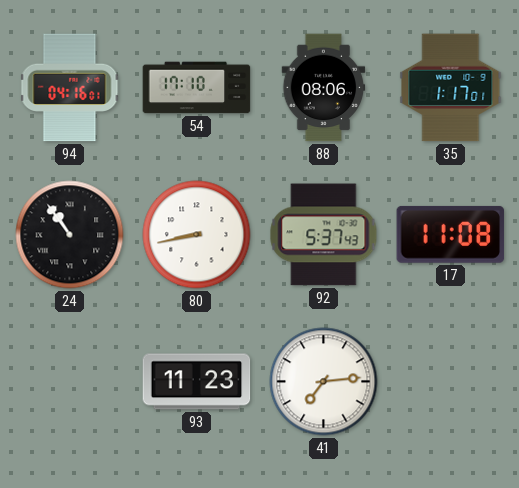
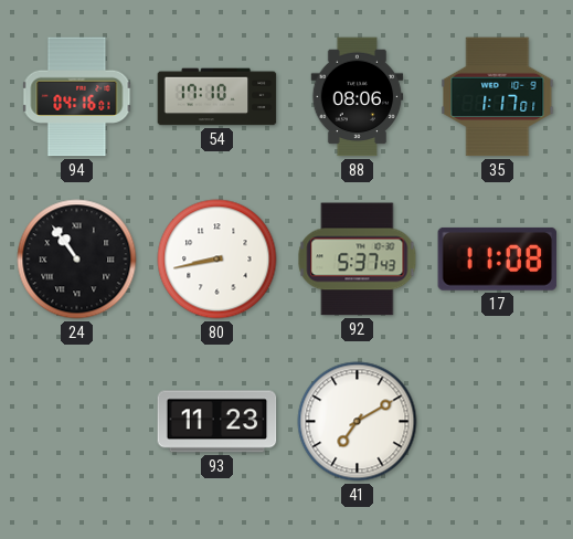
41: 7:14 -> 7:10
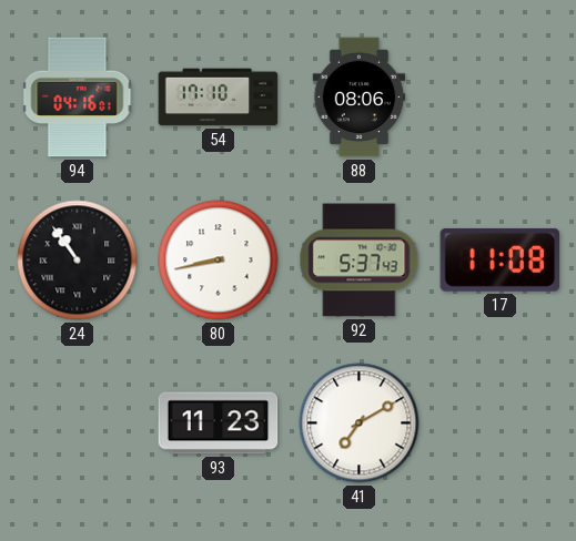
35: 1:17 -> none
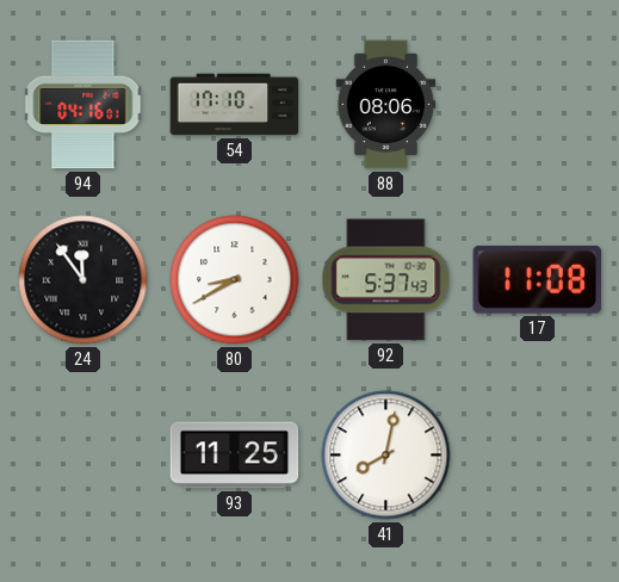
24: 10:54 -> 11:54
80: 8:43 -> 8:40
93: 11:23 -> 11:25
41: 7:10 -> 8:02
